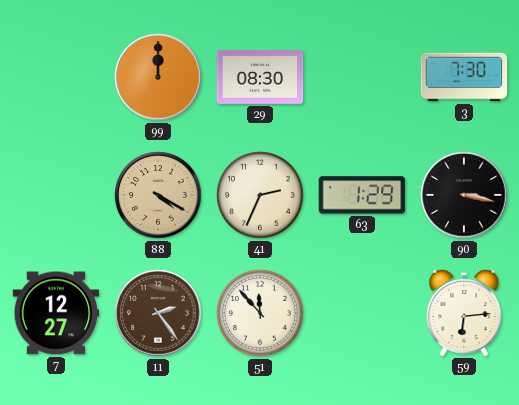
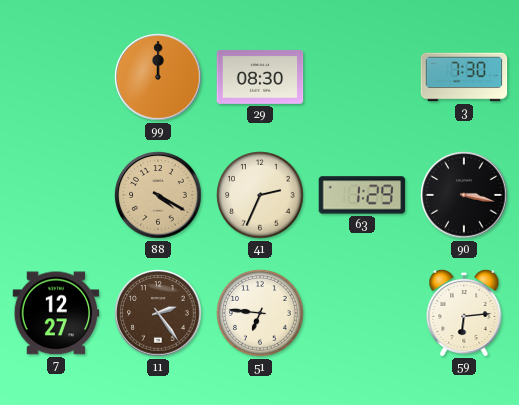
51: 11:53 -> 6:46
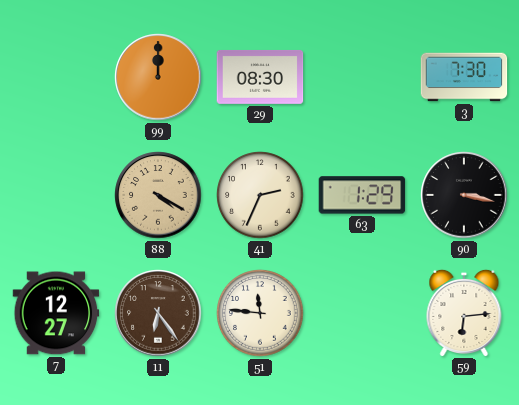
11: 2:24 -> 6:24
51: 6:46 -> 11:46
